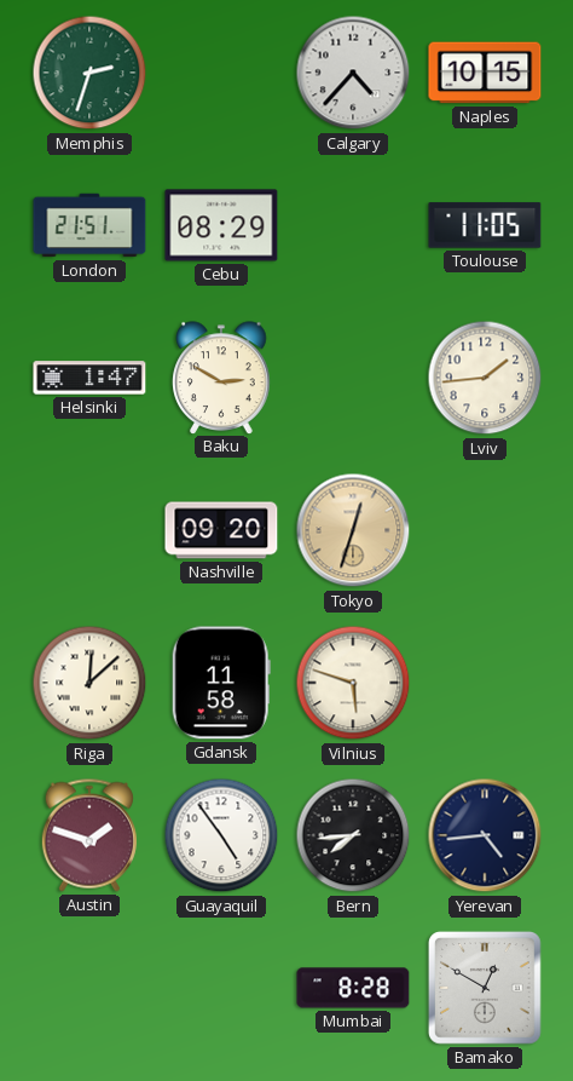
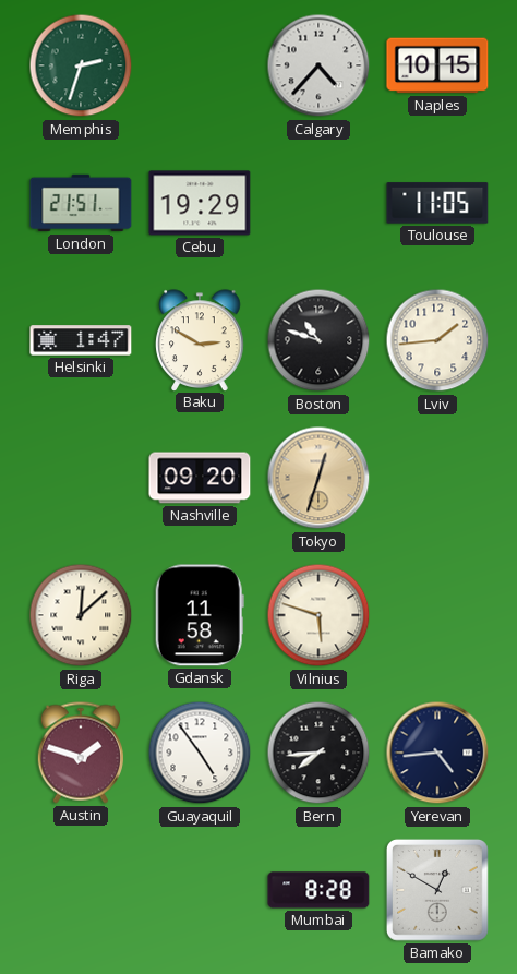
Cebu: 08:29 -> 19:29
Boston: none -> 10:48
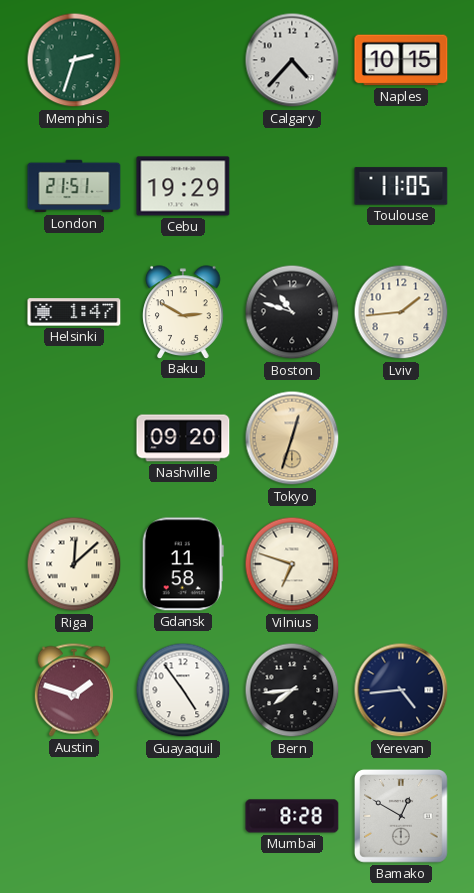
Vilnius: 5:48 -> 6:48
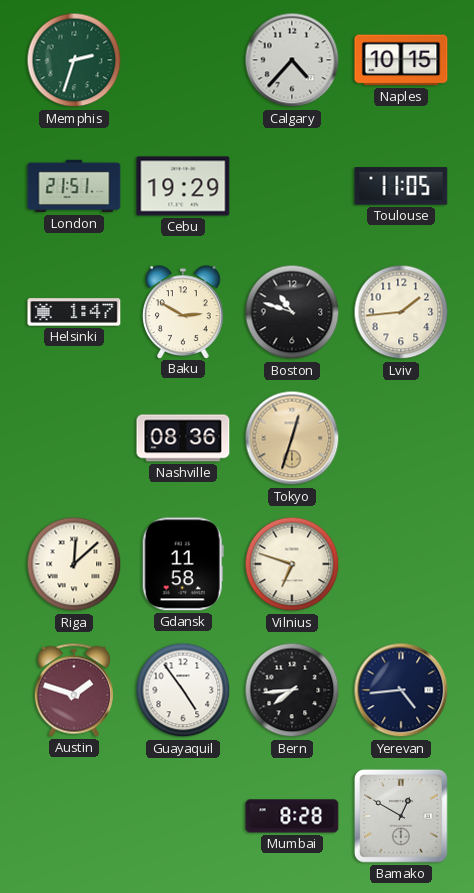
Nashville: 09:20 -> 08:36
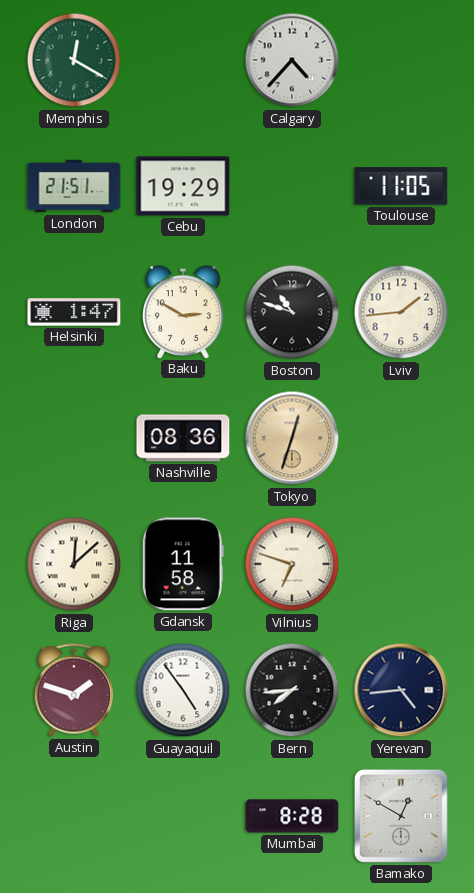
Memphis: 2:33 -> 12:20
Naples: 10:15 -> none
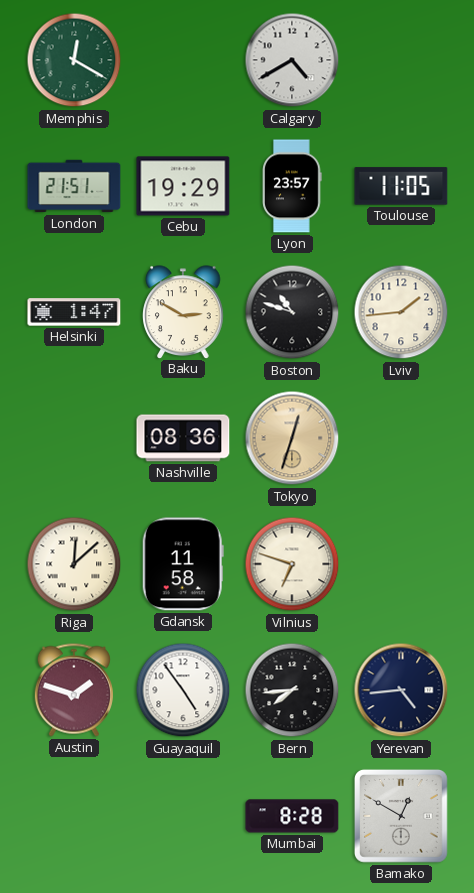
Calgary: 4:37 -> 4:40
Lyon: none -> 23:57
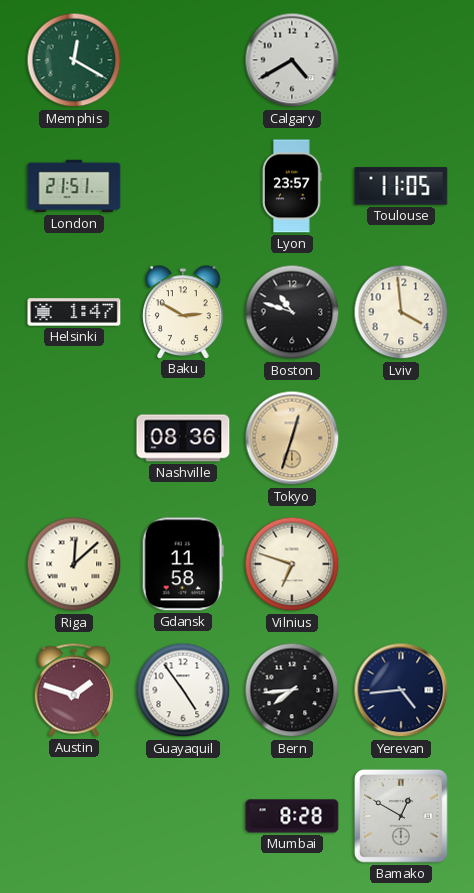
Cebu: 19:29 -> none
Lviv: 1:44 -> 3:59
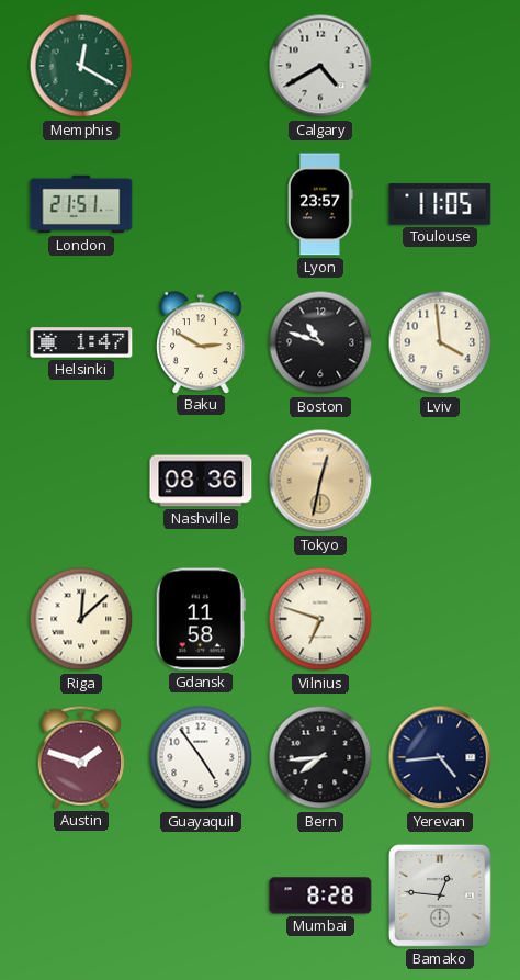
Tokyo: 12:33 -> 12:32
Bamako: 12:50 -> 12:46
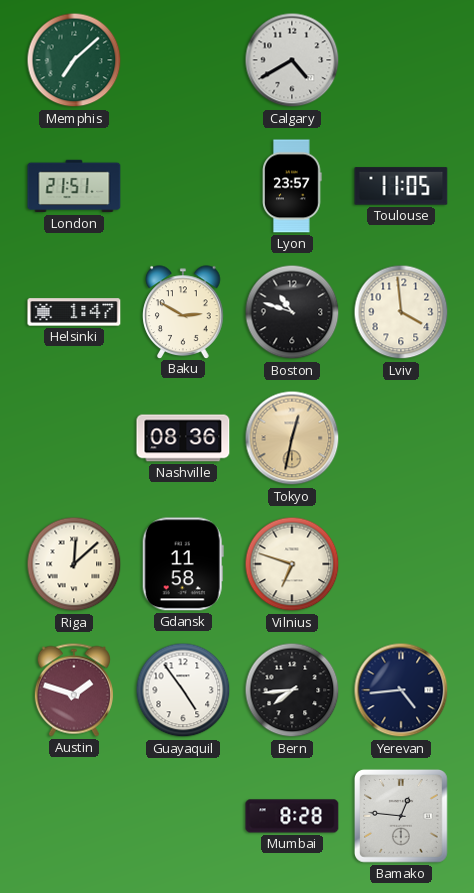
Memphis: 12:20 -> 7:08
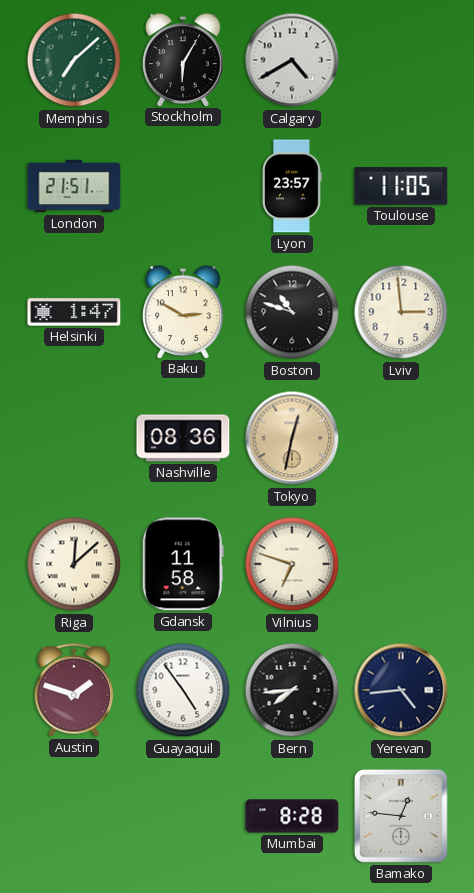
Stockholm: none -> 6:05
Lviv: 3:59 -> 2:59
